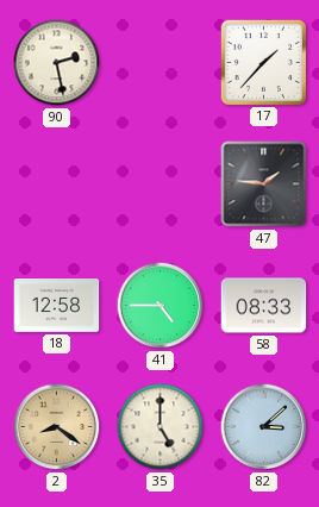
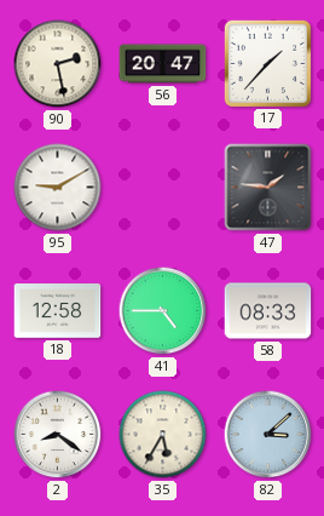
56: none -> 20:47
95: none -> 9:10
2 dial: champagne -> white
35: 5:00 -> 5:35
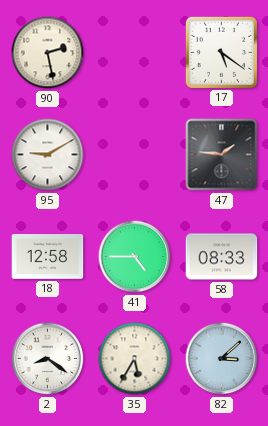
56: 20:47 -> none
17: 1:37 -> 5:21
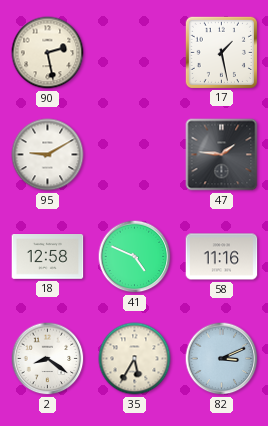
17: 5:21 -> 1:28
41: 4:45 -> 4:49
58: 08:33 -> 11:16
82: 3:08 -> 3:11
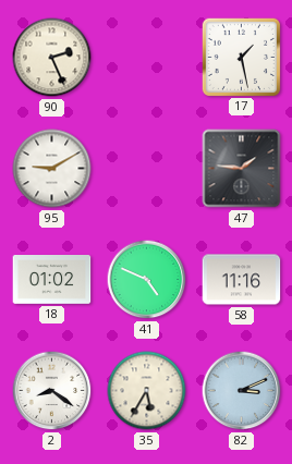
90: 2:28 -> 2:26
18: 12:58 -> 01:02
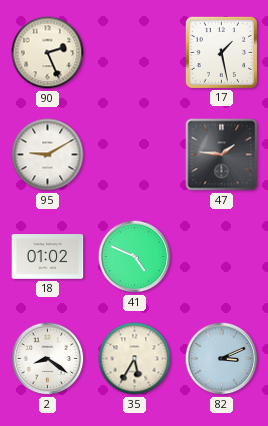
58: 11:16 -> none
